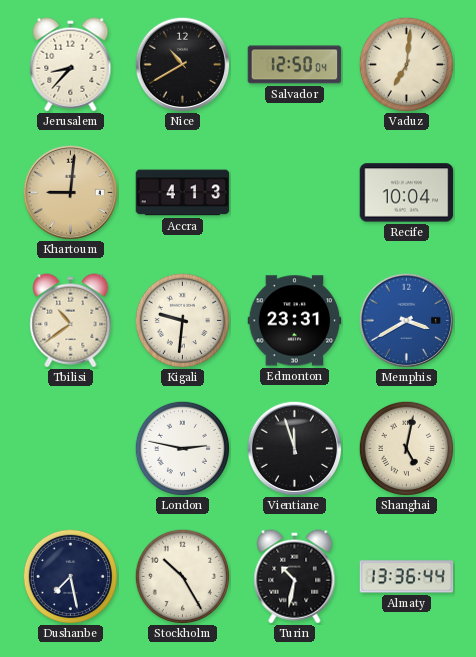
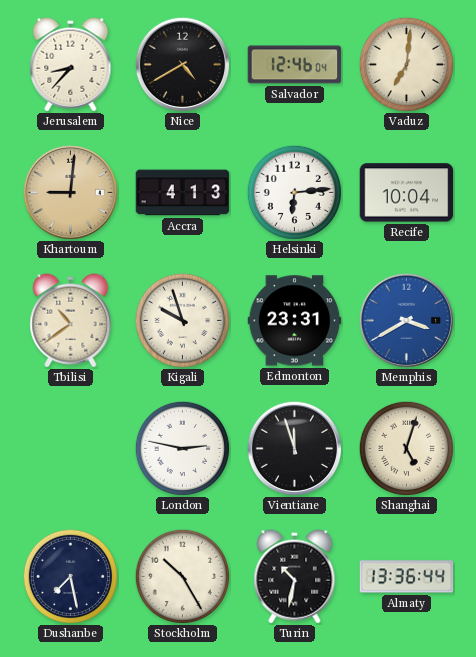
Nice: 10:40 -> 4:40
Salvador: 12:50 -> 12:46
Helsinki: none -> 6:14
Kigali: 9:31 -> 9:57
Shanghai: 5:02 -> 5:03
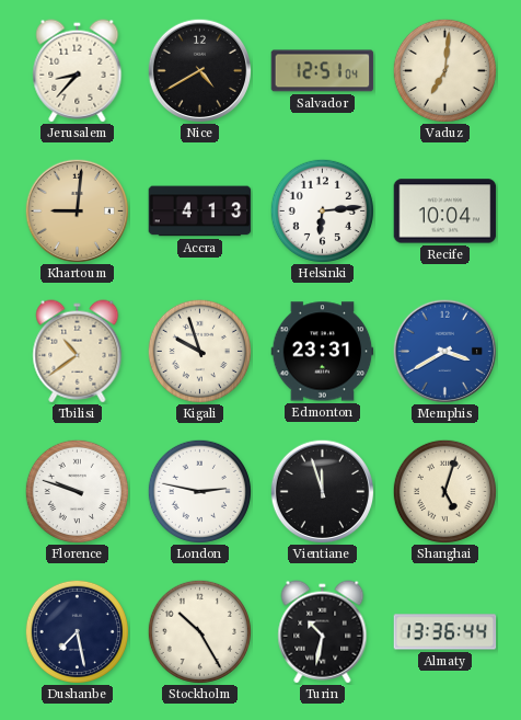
Salvador: 12:46 -> 12:51
Florence: none -> 9:48
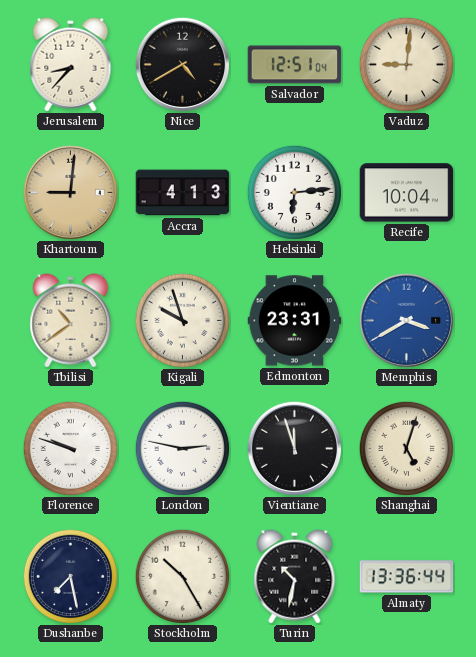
Vaduz: 7:01 -> 9:01
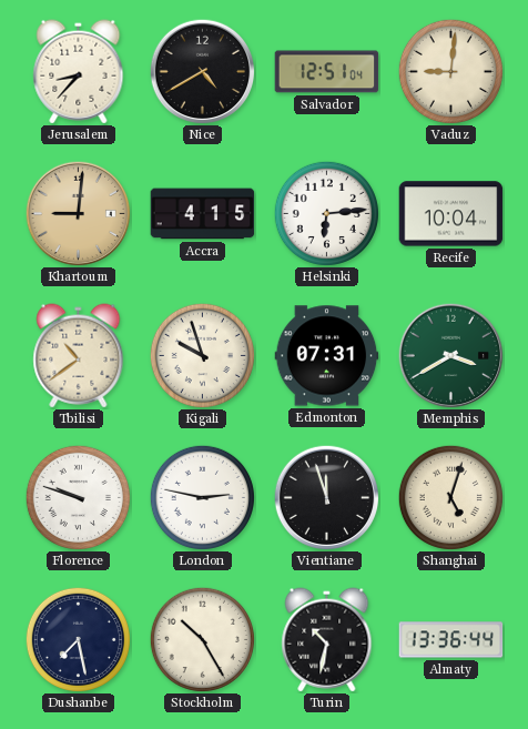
Accra: 4:13 -> 4:15
Edmonton: 23:31 -> 07:31
Memphis dial: blue -> green
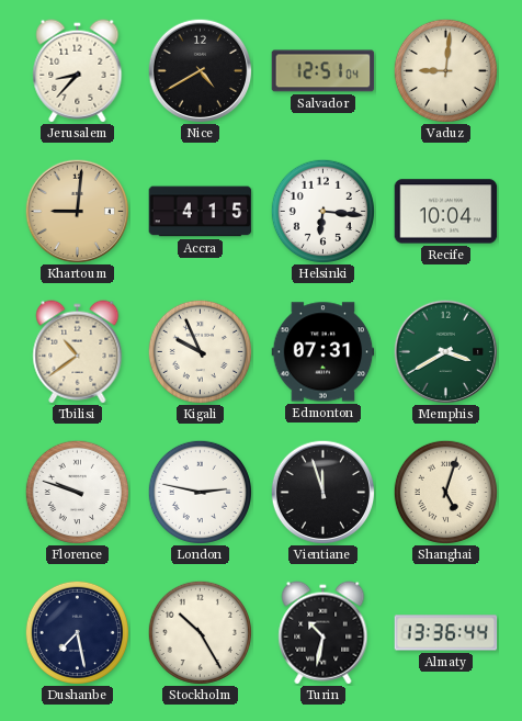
Helsinki: 6:14 -> 6:16
Kigali: 9:57 -> 9:56
